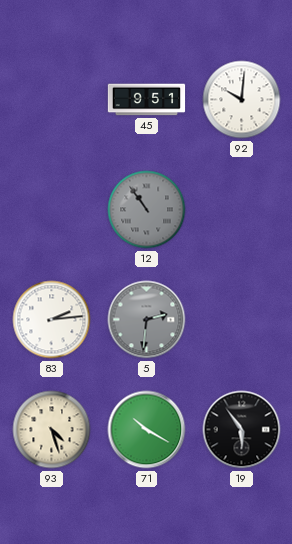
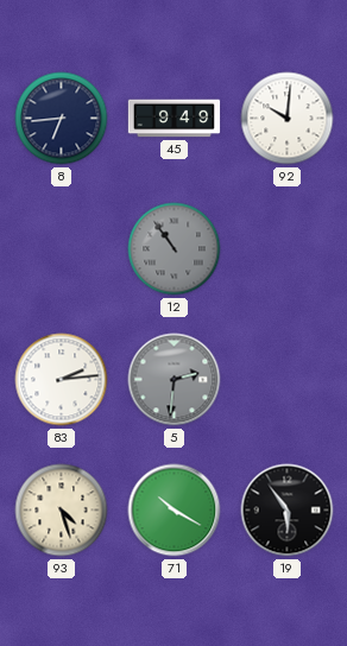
8: none -> 6:44
45: 9:51 -> 9:49
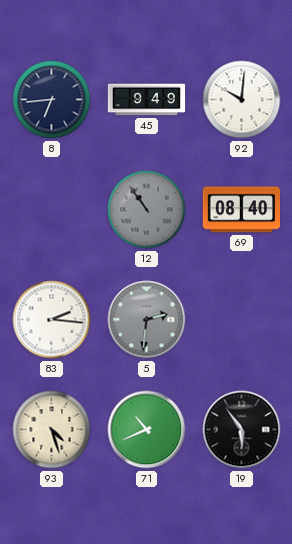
69: none -> 08:40
83: 2:14 -> 2:16
71: 10:20 -> 10:41
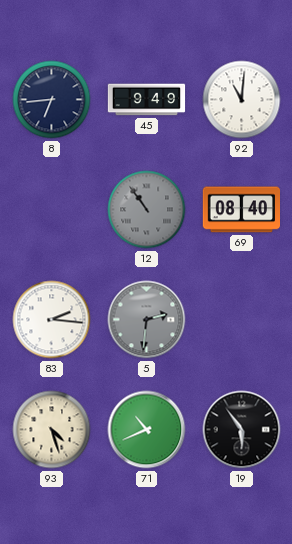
92: 10:01 -> 11:01
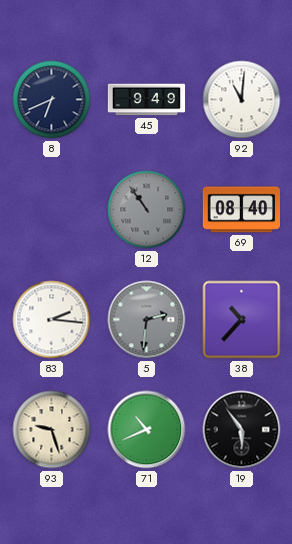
8: 6:44 -> 6:41
38: none -> 10:37
93: 4:27 -> 9:27
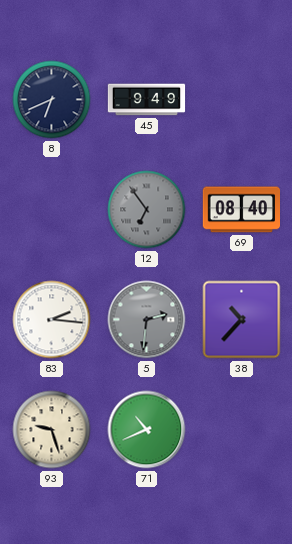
92: 11:01 -> none
12: 10:54 -> 6:54
19: 5:54 -> none
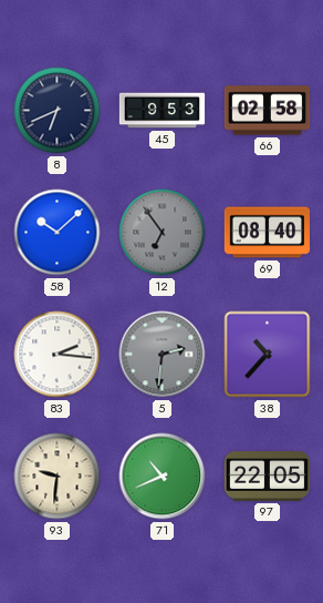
45: 9:49 -> 9:53
66: none -> 02:58
58: none -> 10:08
93: 9:27 -> 9:31
97: none -> 22:05
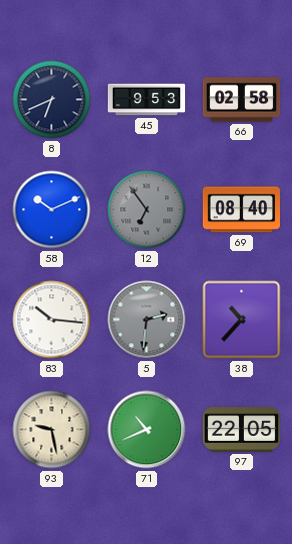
58: 10:08 -> 10:11
83: 2:16 -> 10:16
93: 9:31 -> 9:28
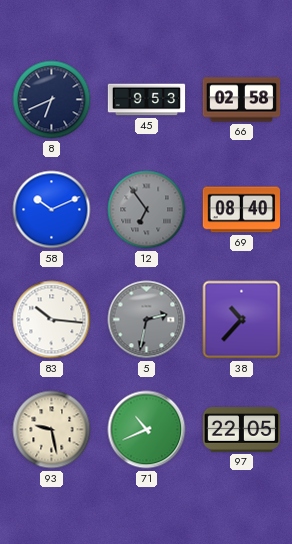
5: 2:31 -> 2:32
